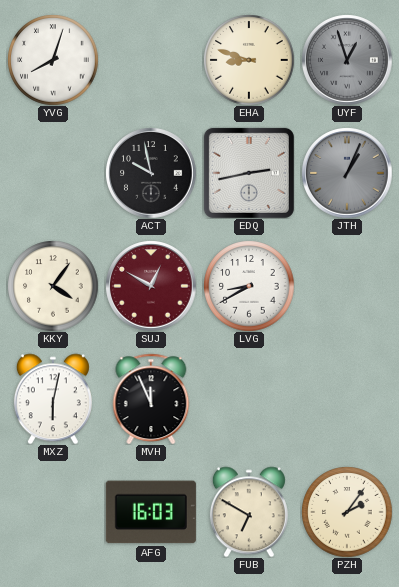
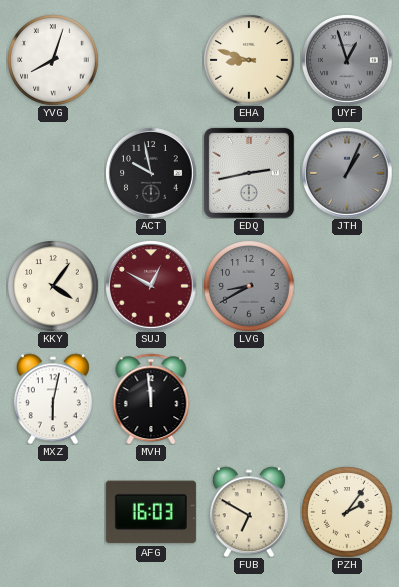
LVG dial: white -> grey
MVH: 11:56 -> 11:59
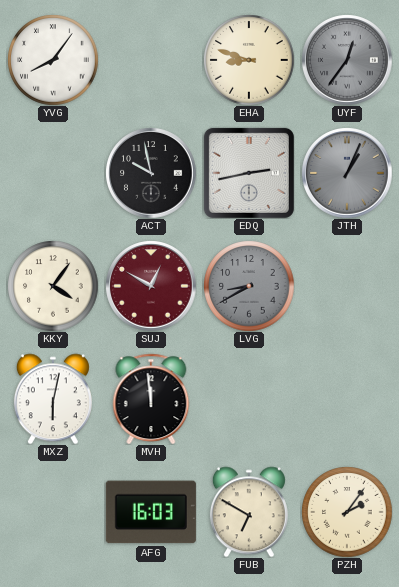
YVG: 8:03 -> 8:06
UYF: 12:57 -> 12:36
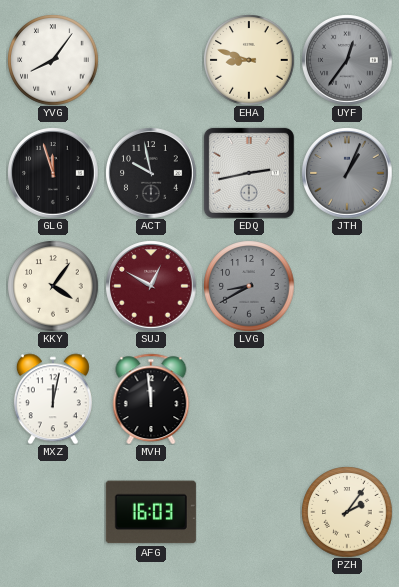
GLG: none -> 11:57
MXZ: 6:02 -> 12:02
FUB: 6:50 -> none
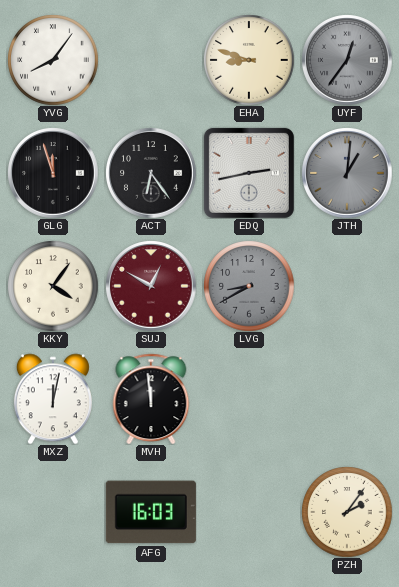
ACT: 9:58 -> 6:24
JTH: 1:04 -> 1:01
